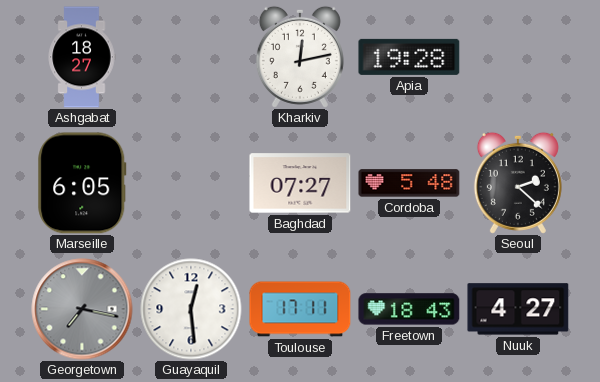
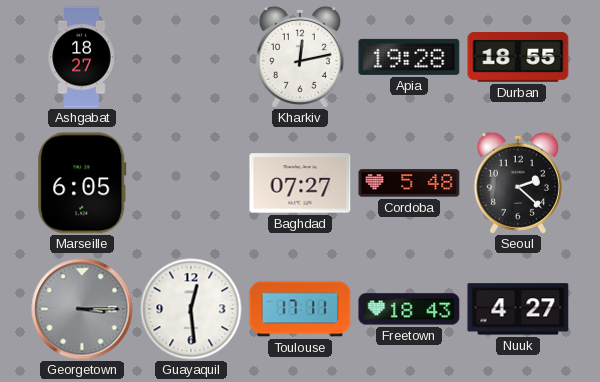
Durban: none -> 18:55
Georgetown: 7:17 -> 3:15
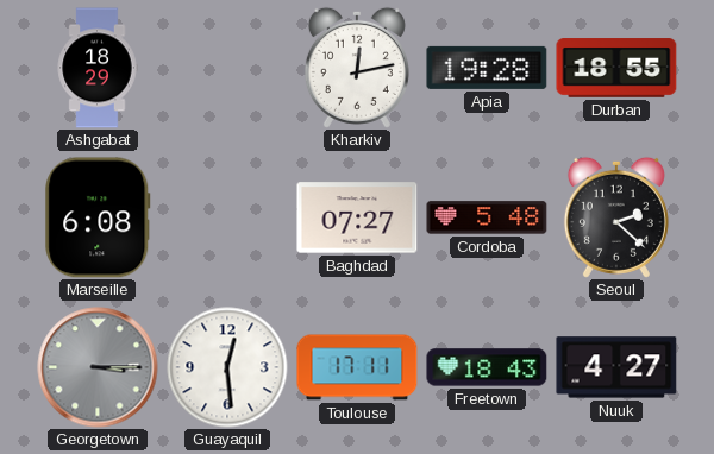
Ashgabat: 18:27 -> 18:29
Marseille: 6:05 -> 6:08
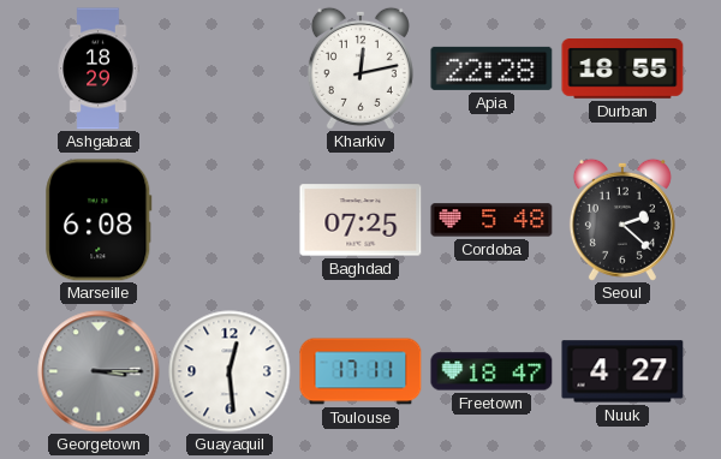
Apia: 19:28 -> 22:28
Baghdad: 07:27 -> 07:25
Freetown: 18:43 -> 18:47
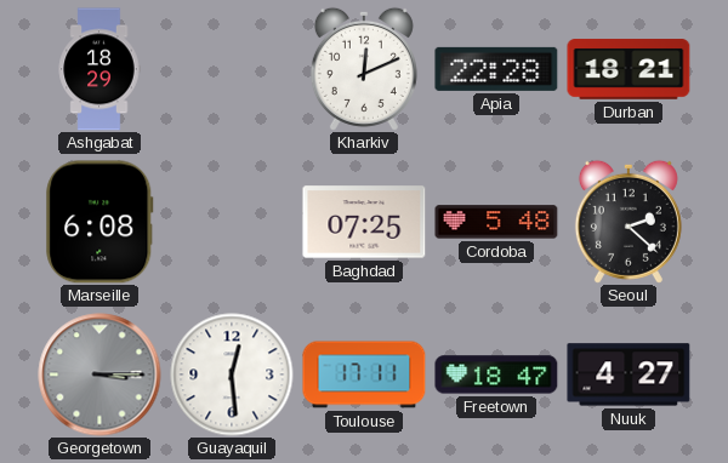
Kharkiv: 12:13 -> 12:11
Durban: 18:55 -> 18:21
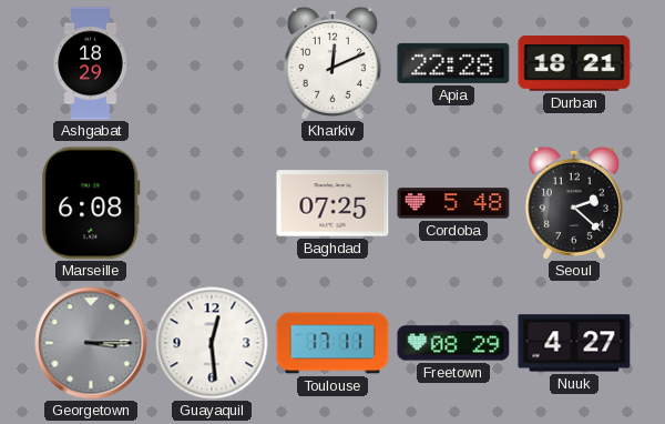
Freetown: 18:47 -> 08:29
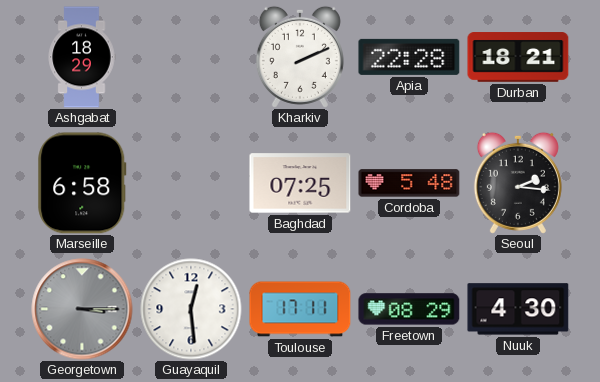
Kharkiv: 12:11 -> 2:11
Marseille: 6:08 -> 6:58
Seoul: 2:22 -> 2:16
Nuuk: 4:27 -> 4:30
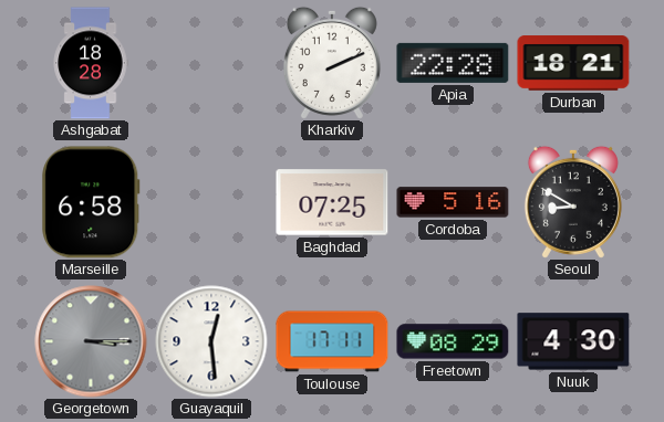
Ashgabat: 18:29 -> 18:28
Cordoba: 5:48 -> 5:16
Seoul: 2:16 -> 8:50
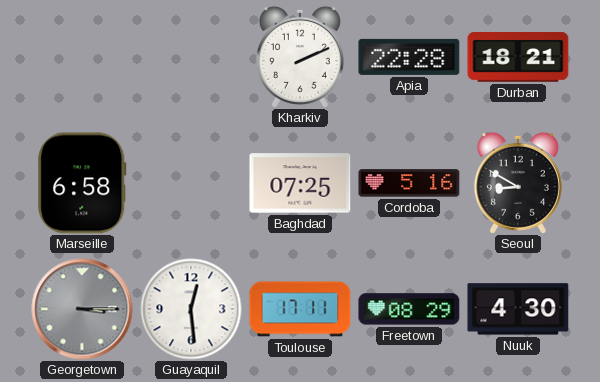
Ashgabat: 18:28 -> none
